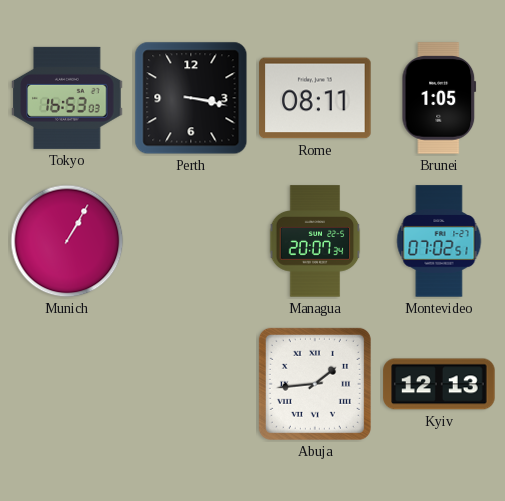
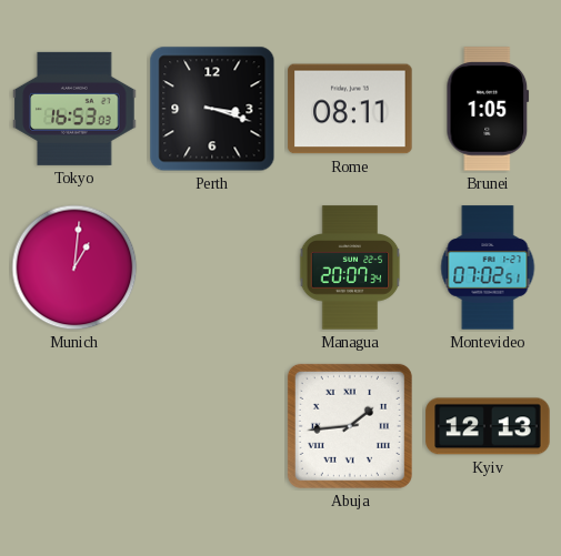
Perth: 3:17 -> 3:18
Munich: 1:05 -> 1:01
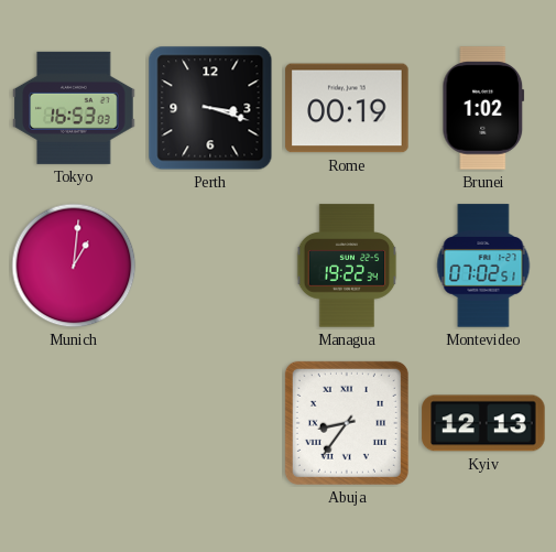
Rome: 08:11 -> 00:19
Brunei: 1:05 -> 1:02
Managua: 20:07 -> 19:22
Abuja: 1:44 -> 8:36
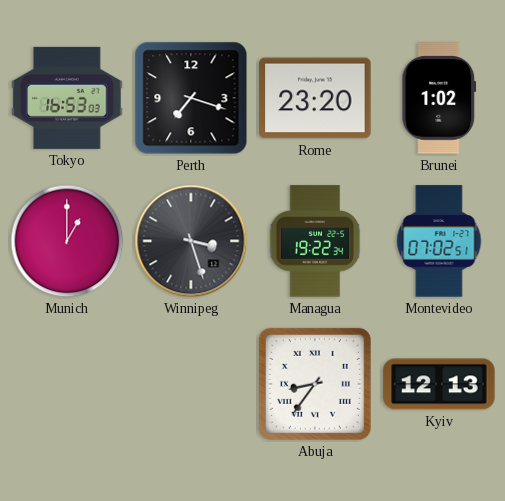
Perth: 3:18 -> 7:18
Rome: 00:19 -> 23:20
Munich: 1:01 -> 1:00
Winnipeg: none -> 3:27
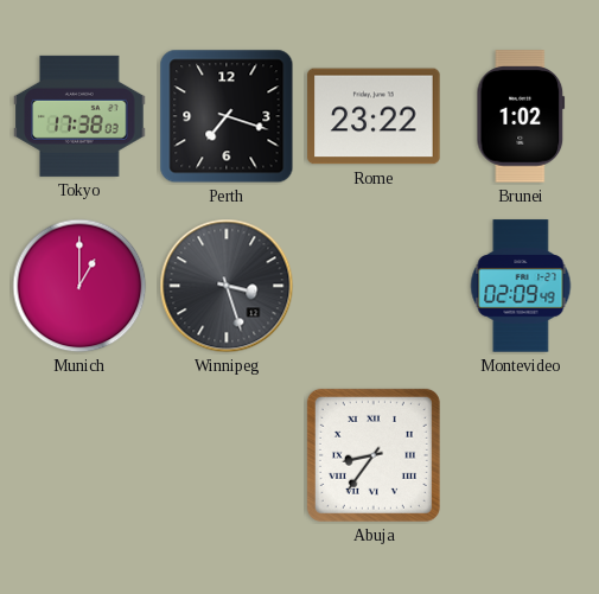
Tokyo: 16:53 -> 17:38
Rome: 23:20 -> 23:22
Managua: 19:22 -> none
Montevideo: 07:02 -> 02:09
Kyiv: 12:13 -> none
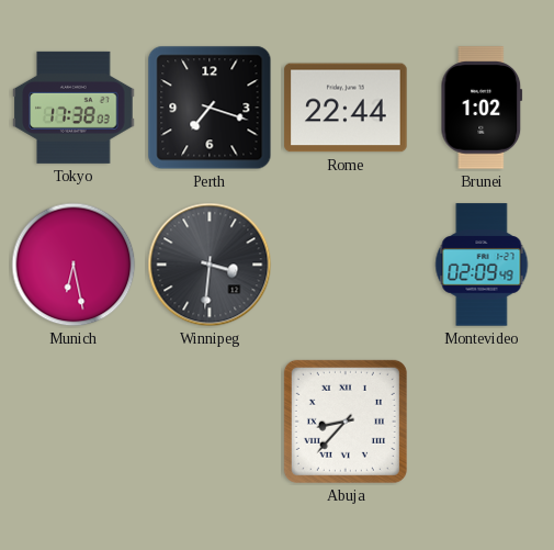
Rome: 23:22 -> 22:44
Munich: 1:00 -> 6:28
Winnipeg: 3:27 -> 3:31
Abuja: 8:36 -> 8:37
